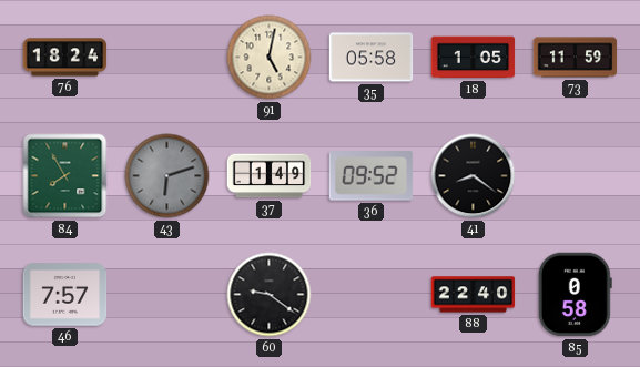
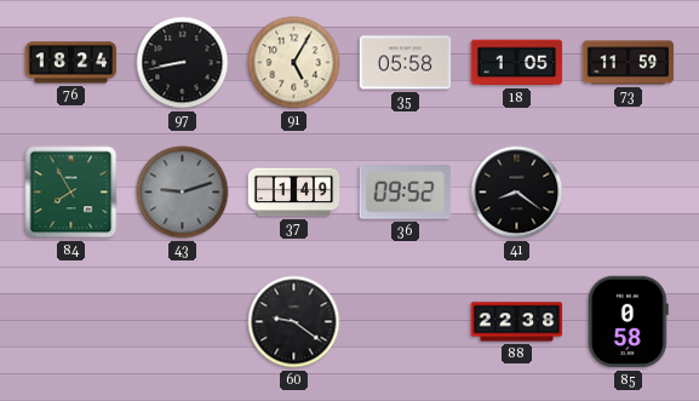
97: none -> 8:43
91: 5:02 -> 5:05
43: 6:12 -> 9:12
46: 7:57 -> none
88: 22:40 -> 22:38
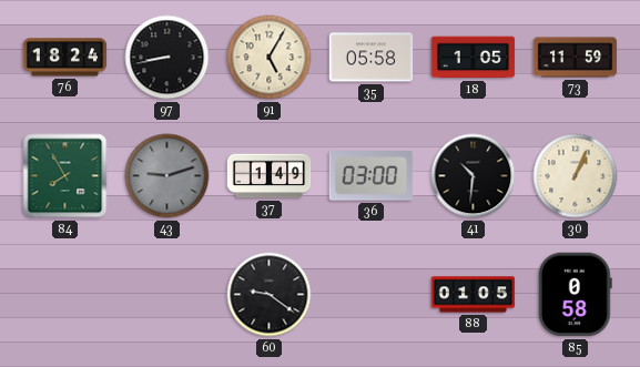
36: 09:52 -> 03:00
41: 8:21 -> 10:31
30: none -> 1:04
88: 22:38 -> 01:05
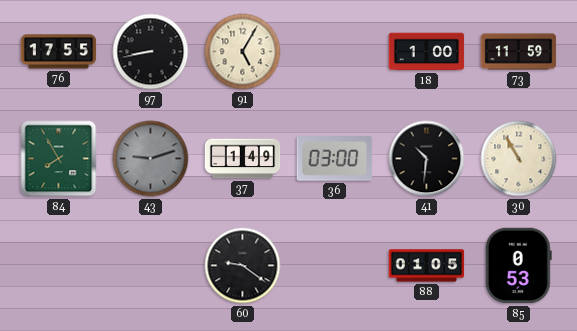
76: 18:24 -> 17:55
35: 05:58 -> none
18: 1:05 -> 1:00
30: 1:04 -> 10:55
85: 0:58 -> 0:53
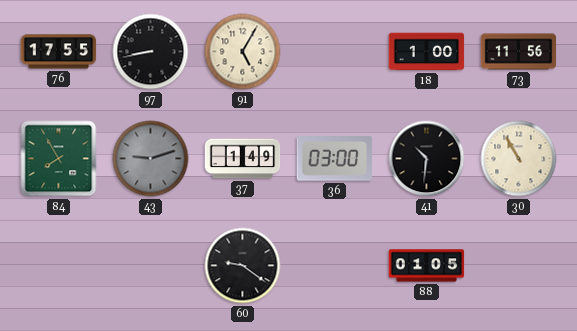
73: 11:59 -> 11:56
85: 0:53 -> none
